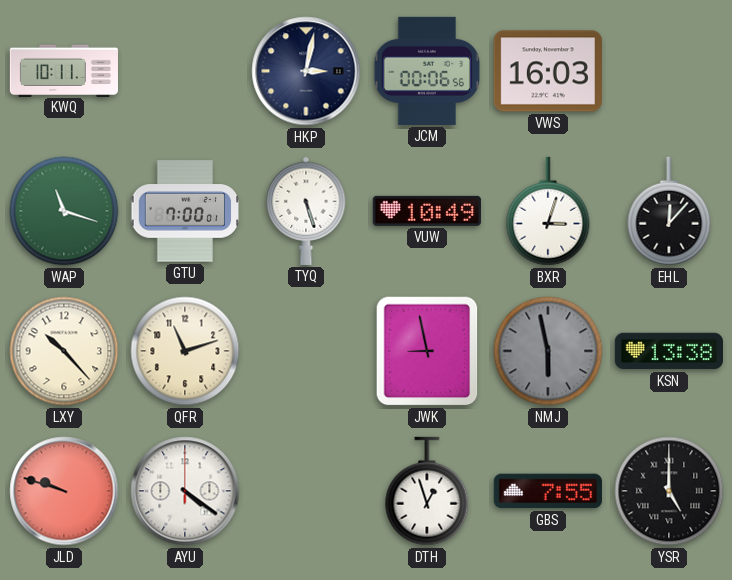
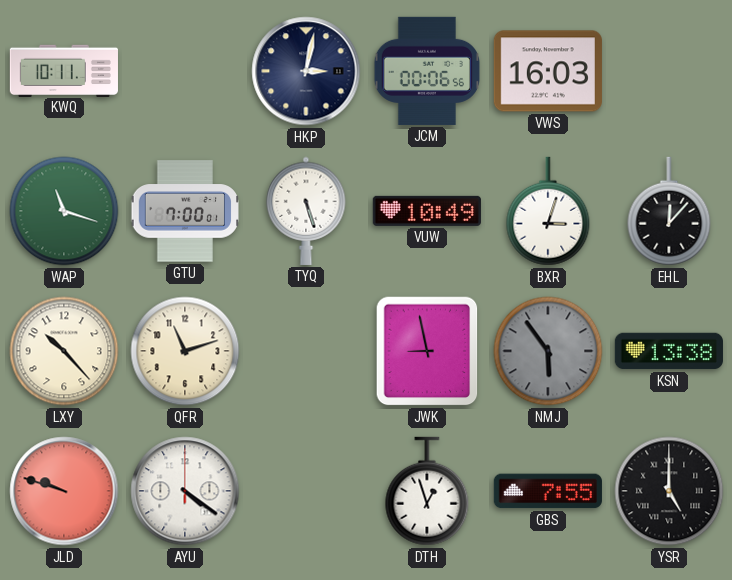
NMJ: 5:58 -> 5:54
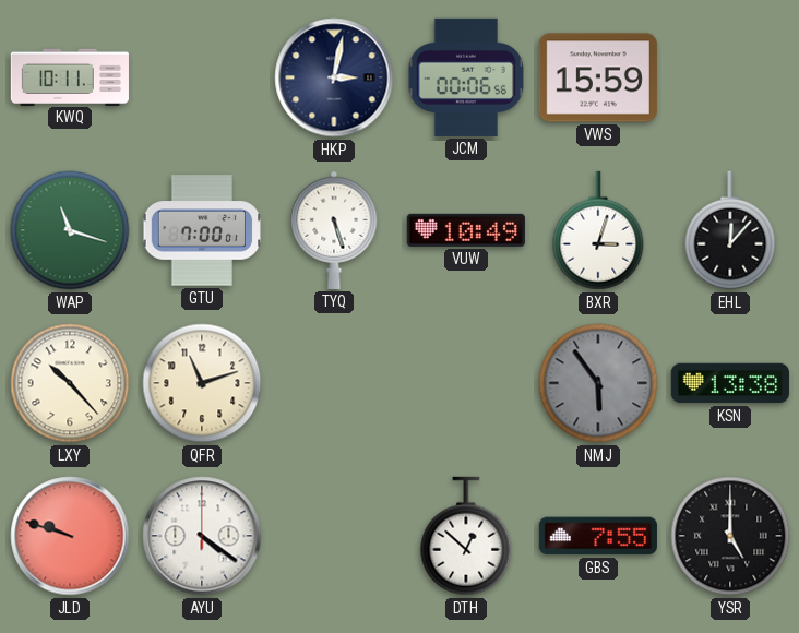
VWS: 16:03 -> 15:59
JWK: 8:58 -> none
DTH: 12:57 -> 12:52
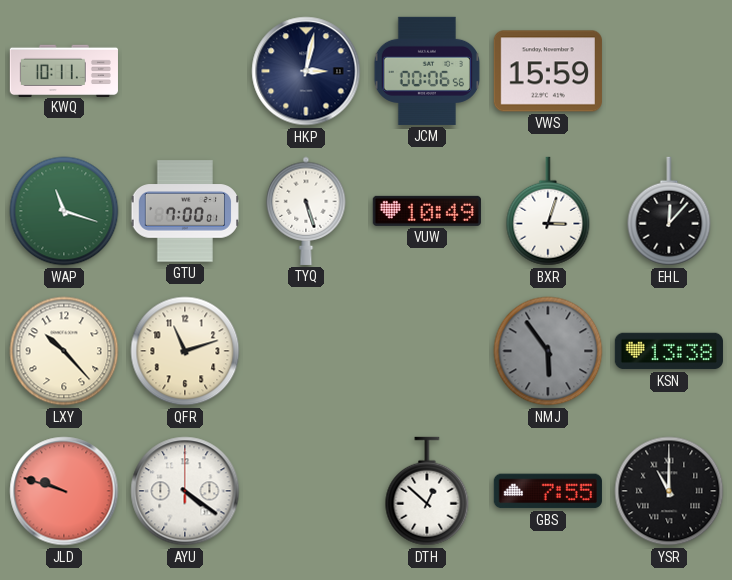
YSR: 5:00 -> 11:00
